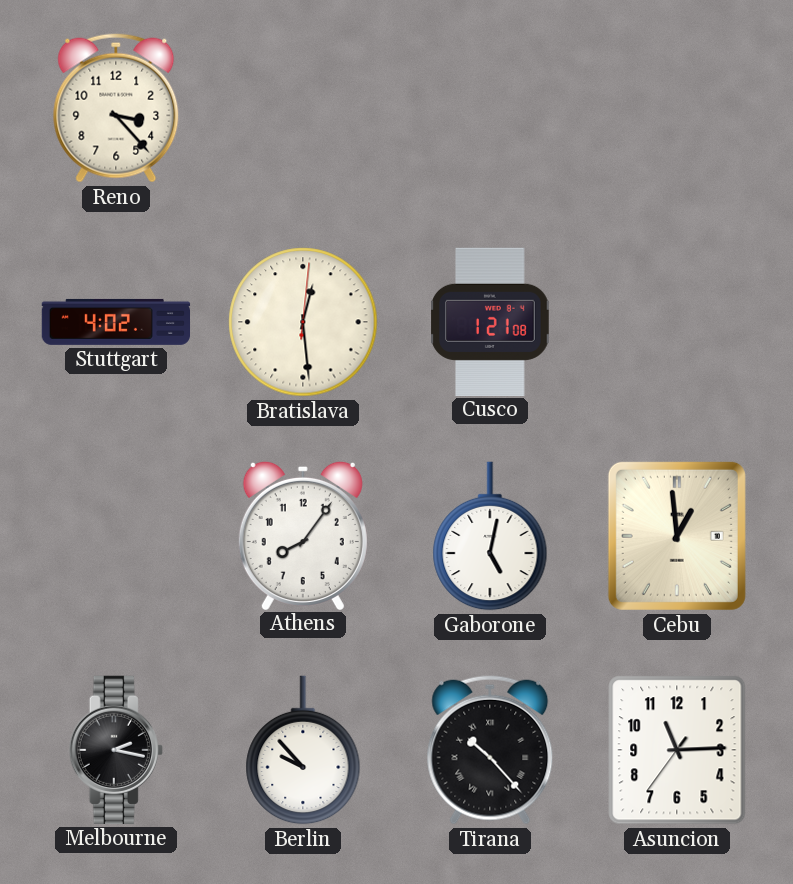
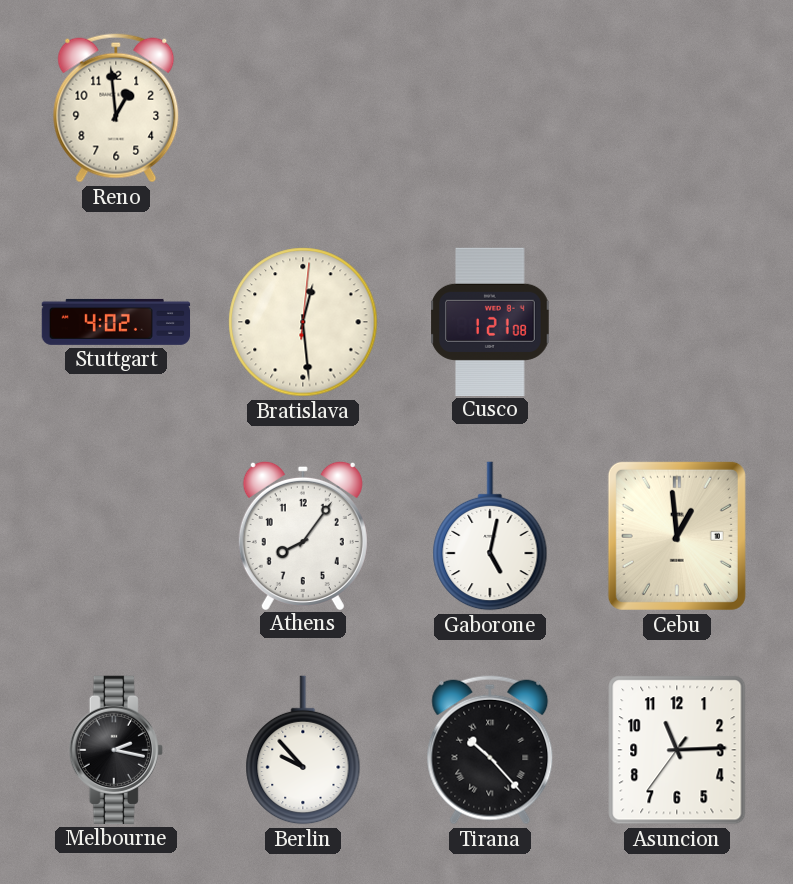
Reno: 3:23 -> 12:59
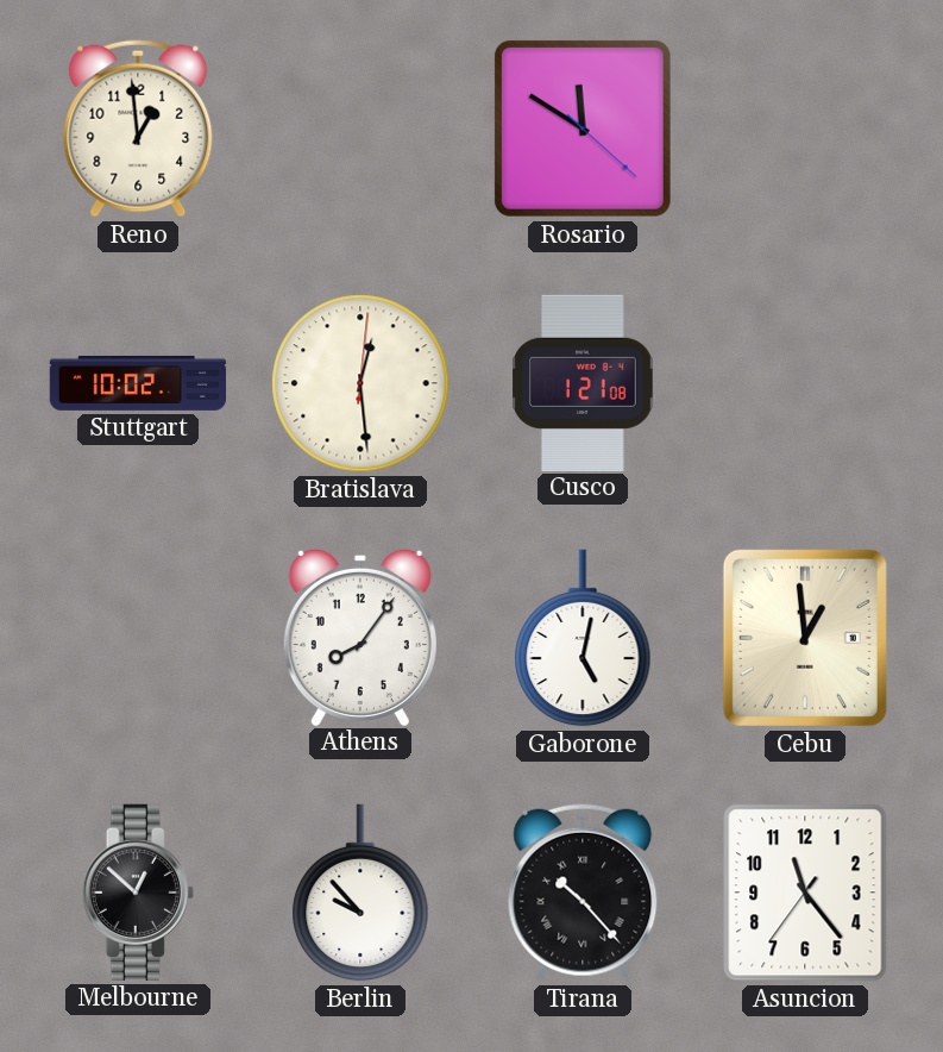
Rosario: none -> 11:50
Stuttgart: 4:02 -> 10:02
Melbourne: 2:17 -> 12:52
Asuncion: 11:14 -> 11:23
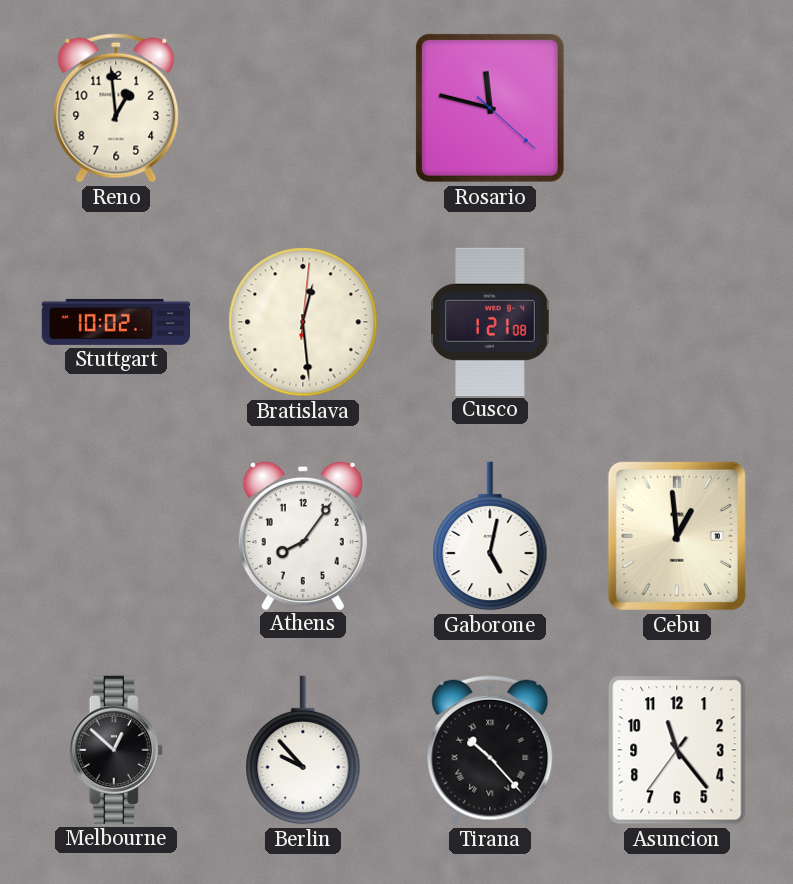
Rosario: 11:50 -> 11:47
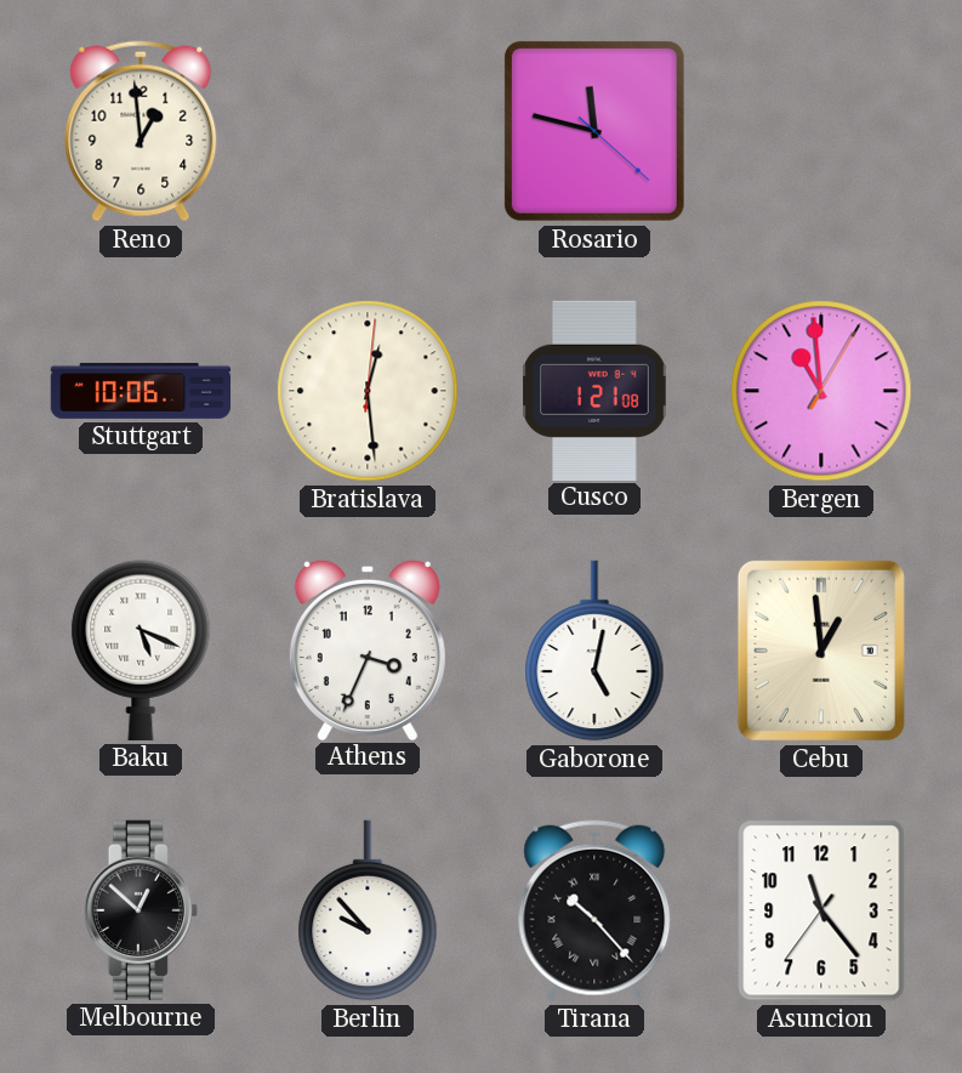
Stuttgart: 10:02 -> 10:06
Bergen: none -> 10:59
Baku: none -> 5:19
Athens: 8:06 -> 3:34
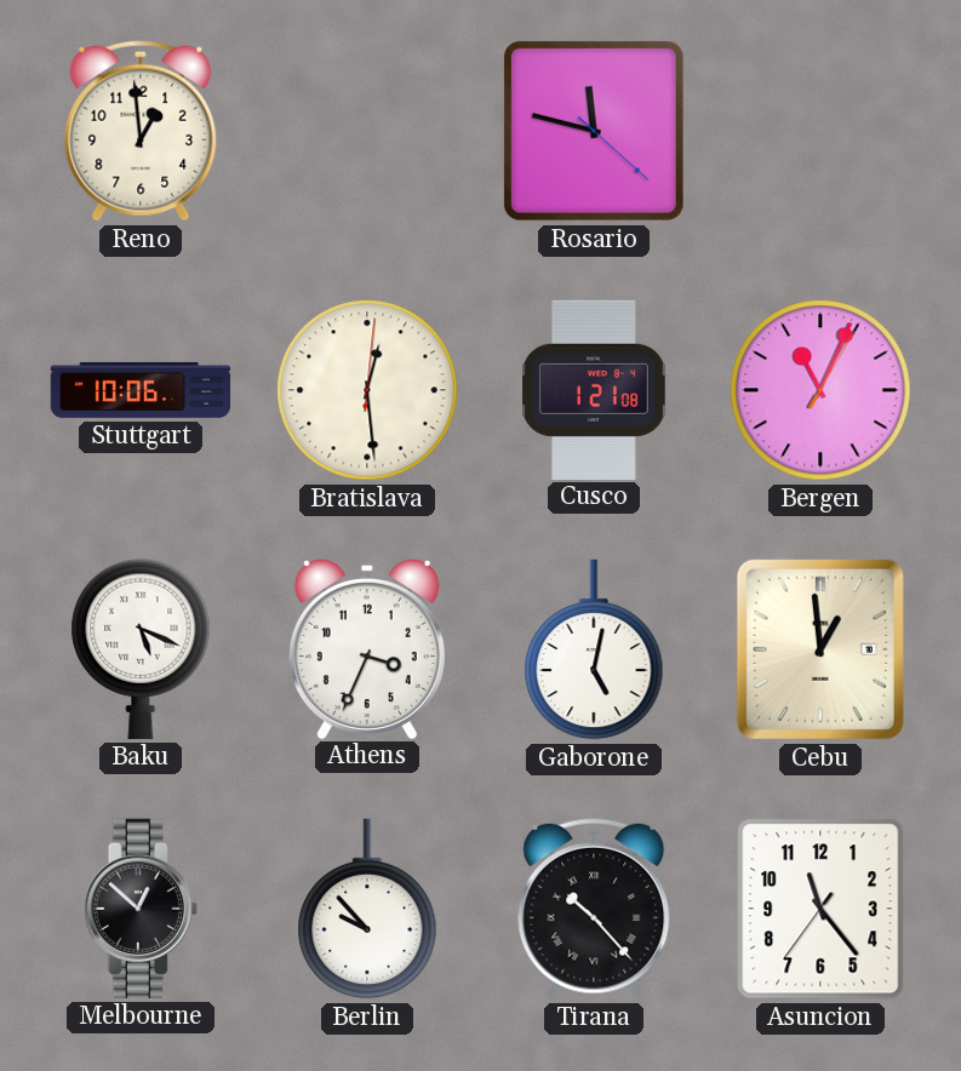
Bergen: 10:59 -> 11:04
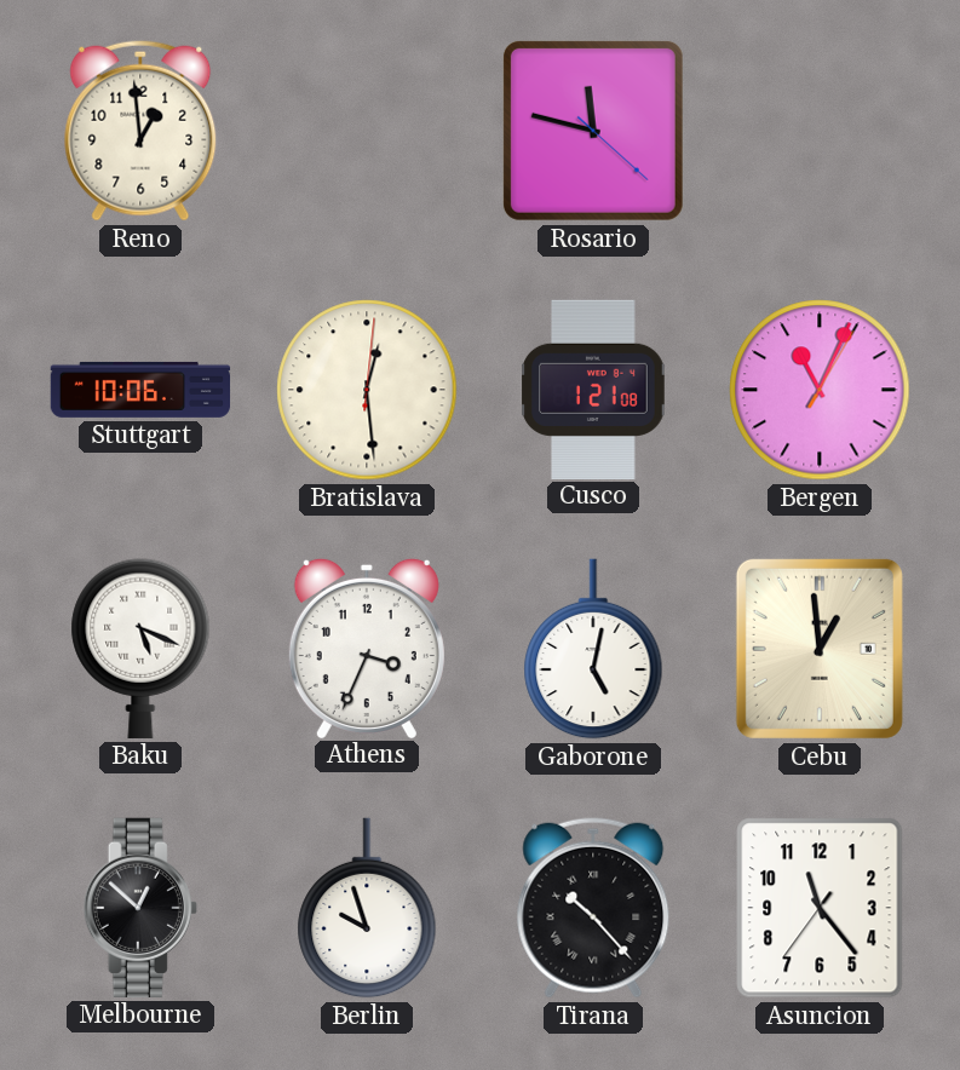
Berlin: 9:53 -> 9:57
